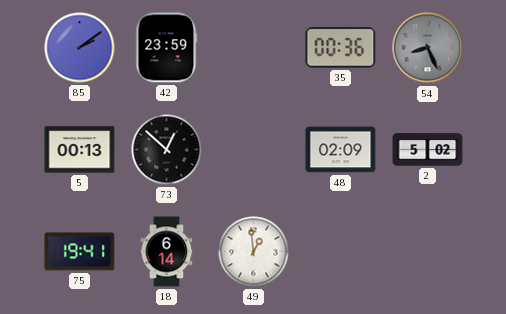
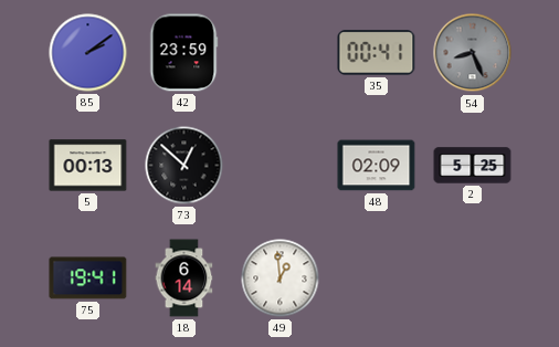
35: 00:36 -> 00:41
2: 5:02 -> 5:25
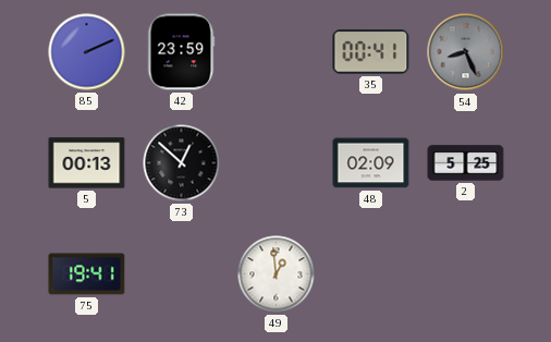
85: 2:09 -> 2:11
18: 6:14 -> none
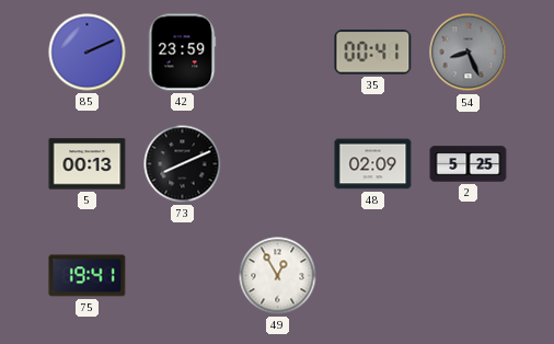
73: 12:52 -> 8:11
49: 12:59 -> 12:55
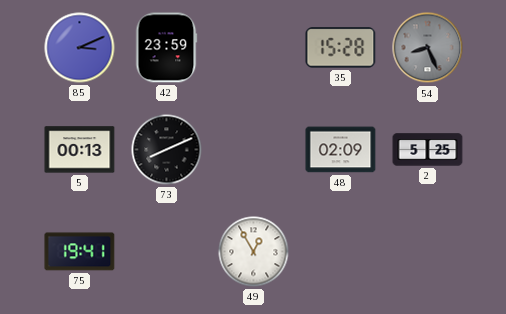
85: 2:11 -> 3:11
35: 00:41 -> 15:28
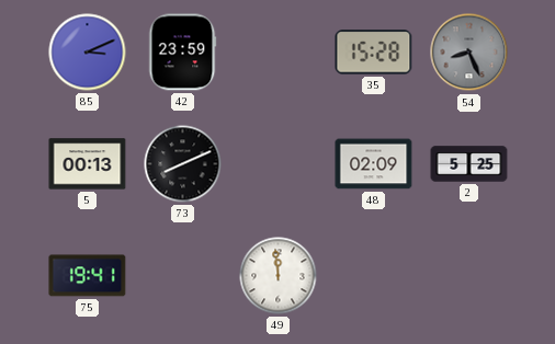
49: 12:55 -> 11:59
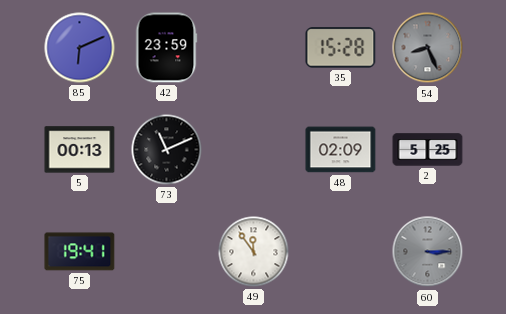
85: 3:11 -> 6:11
73: 8:11 -> 11:11
49: 11:59 -> 11:54
60: none -> 3:15
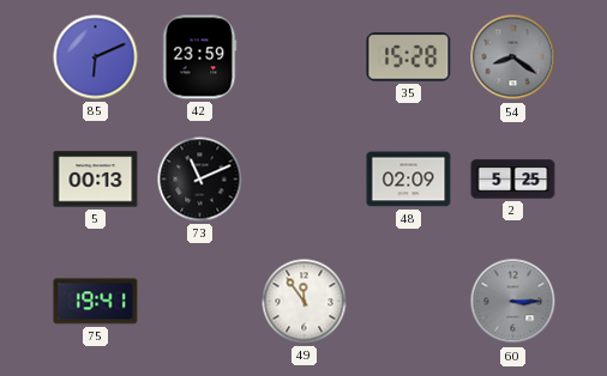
54: 8:26 -> 8:21
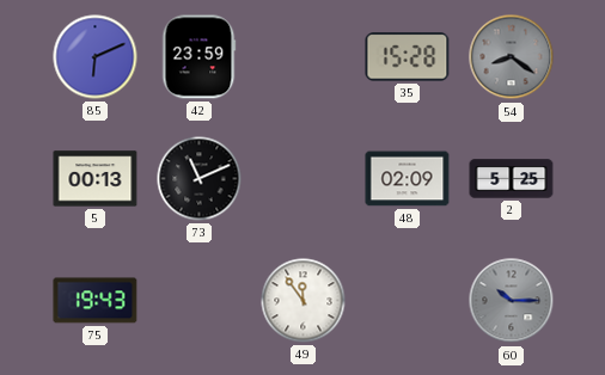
75: 19:41 -> 19:43
60: 3:15 -> 10:15
